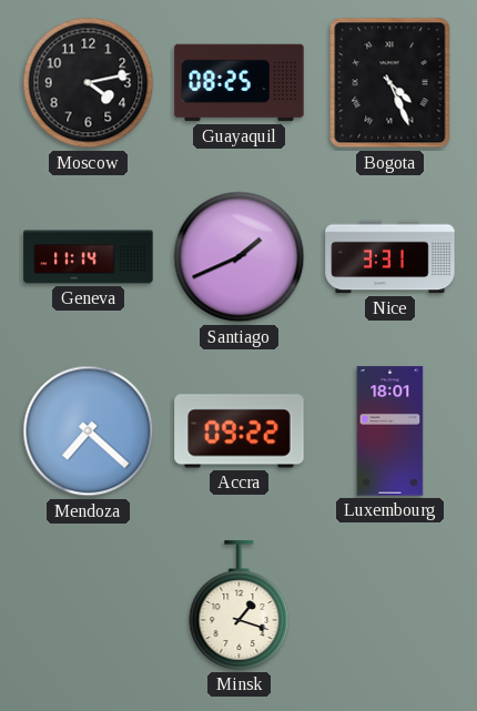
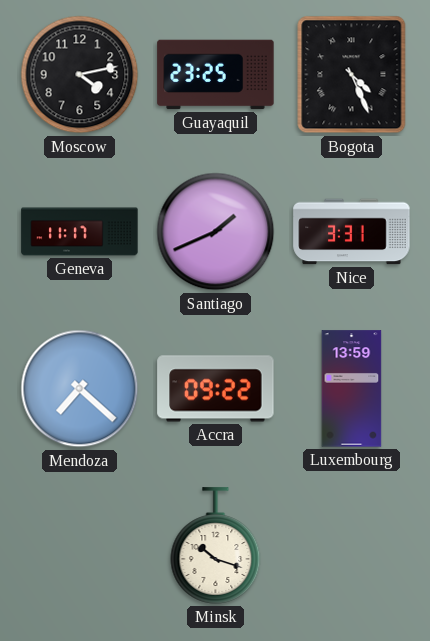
Guayaquil: 08:25 -> 23:25
Geneva: 11:14 -> 11:17
Luxembourg: 18:01 -> 13:59
Minsk: 1:18 -> 10:18
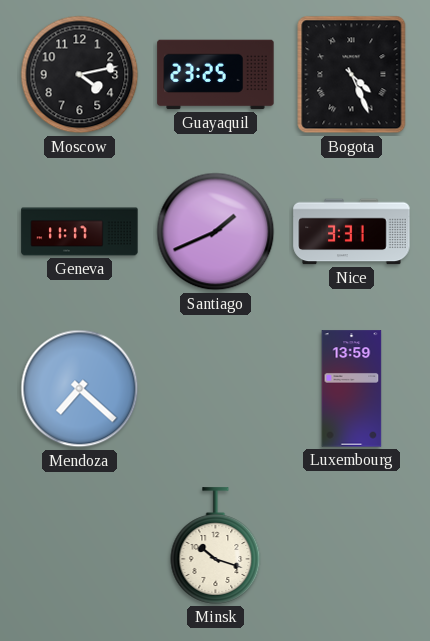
Accra: 09:22 -> none
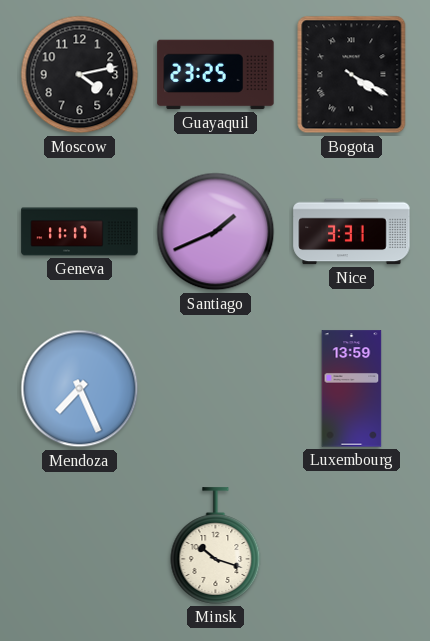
Bogota: 4:26 -> 4:20
Mendoza: 7:22 -> 7:26
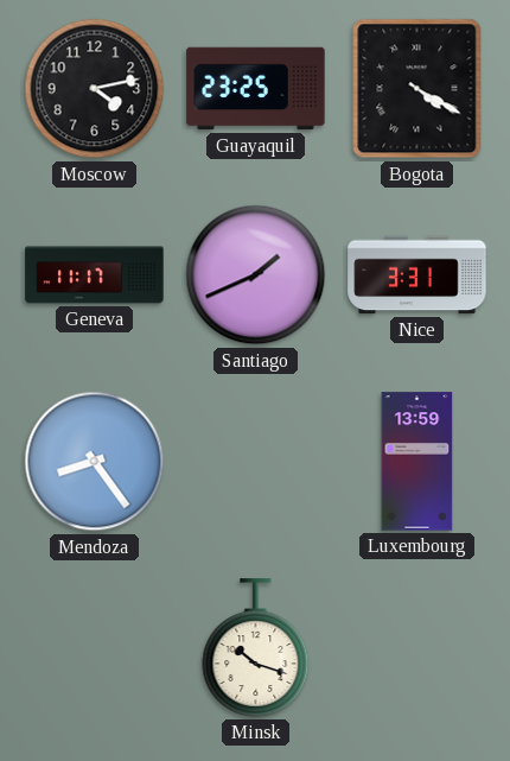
Mendoza: 7:26 -> 8:24
